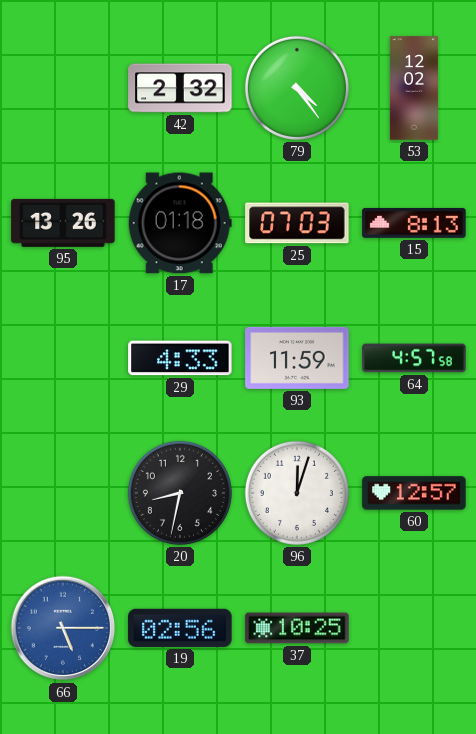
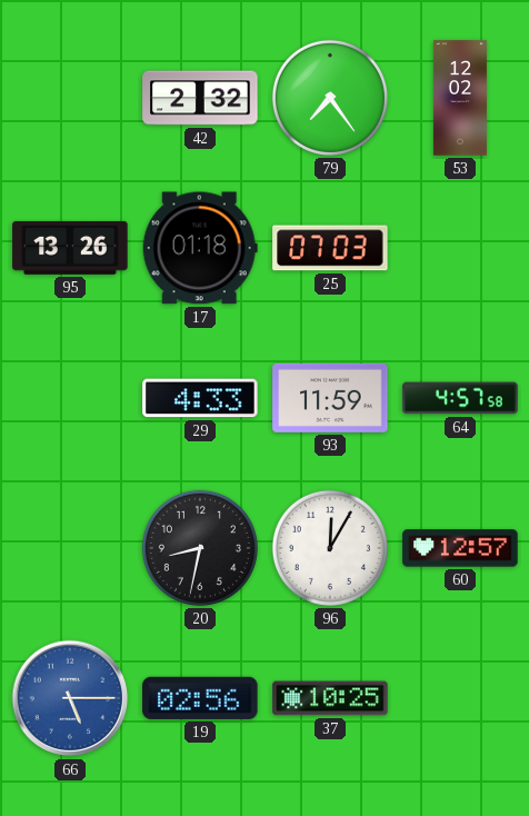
79: 4:24 -> 7:24
15: 8:13 -> none
96: 12:03 -> 12:05
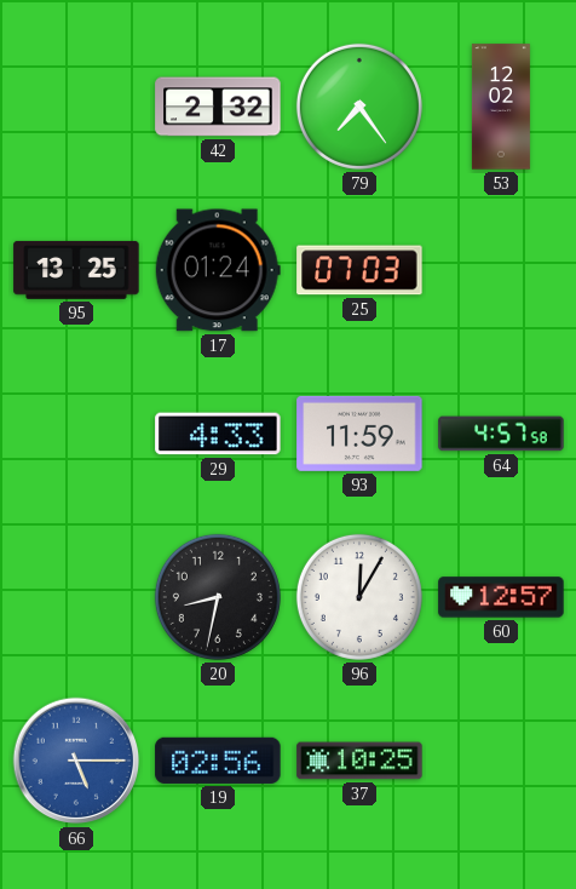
95: 13:26 -> 13:25
17: 01:18 -> 01:24
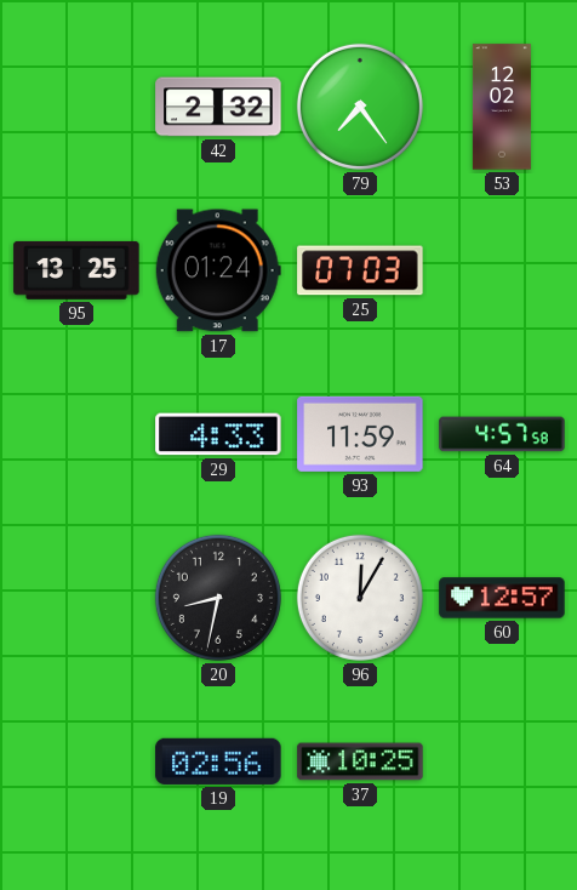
66: 5:15 -> none
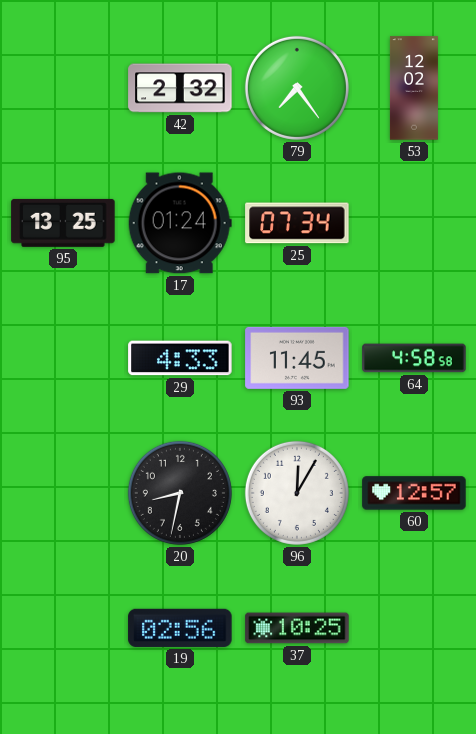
25: 07:03 -> 07:34
93: 11:59 -> 11:45
64: 4:57 -> 4:58
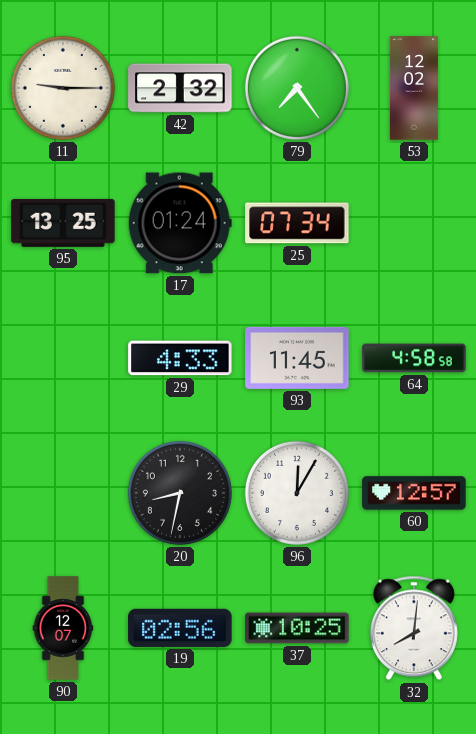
11: none -> 9:15
90: none -> 12:07
32: none -> 8:01
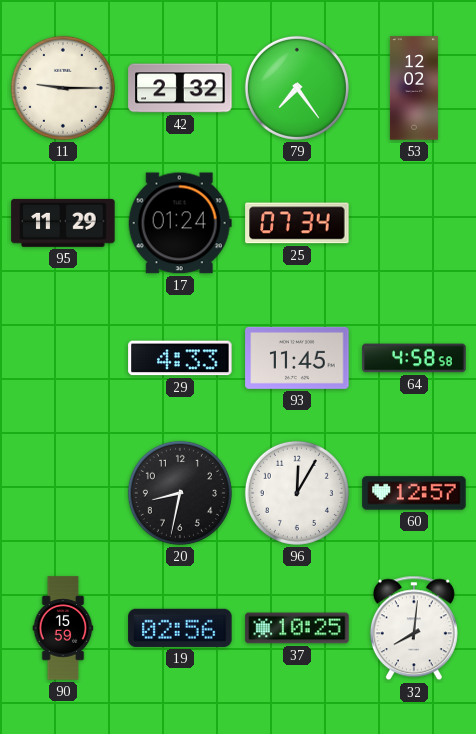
95: 13:25 -> 11:29
90: 12:07 -> 15:59
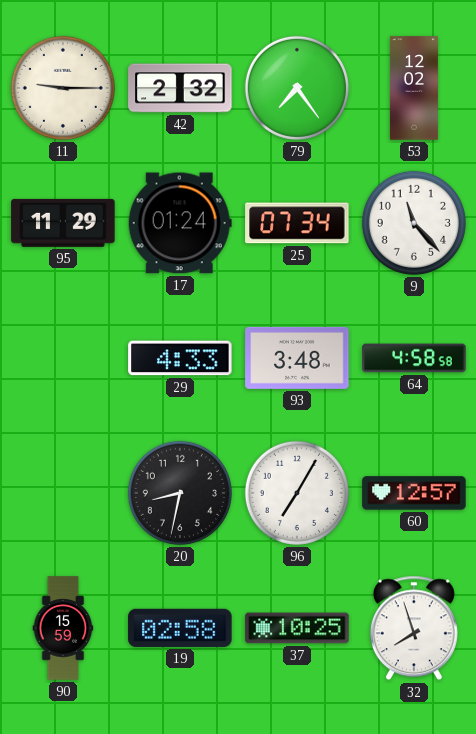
9: none -> 11:23
93: 11:45 -> 3:48
96: 12:05 -> 7:05
19: 02:56 -> 02:58
32: 8:01 -> 7:57
